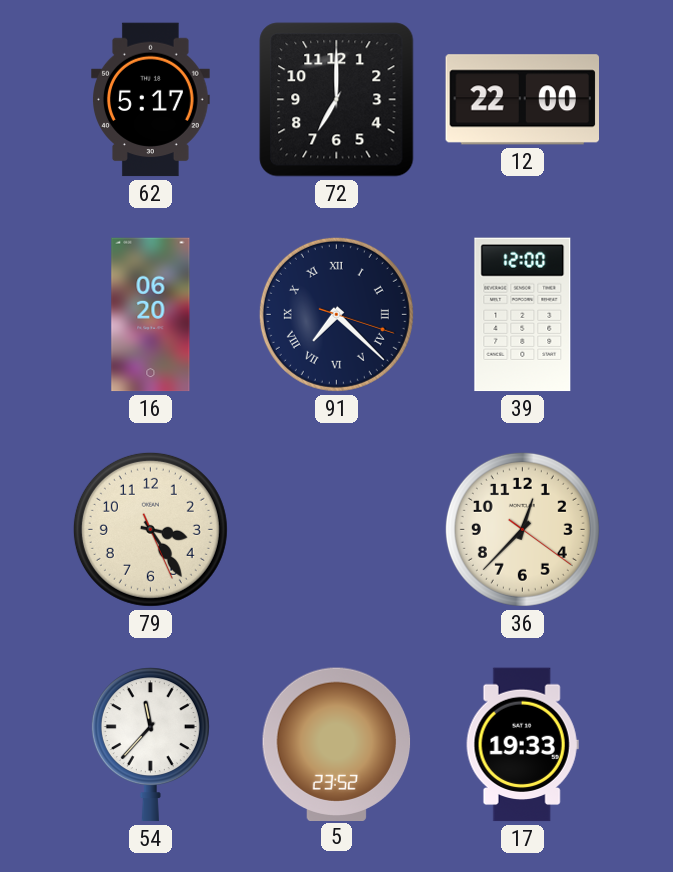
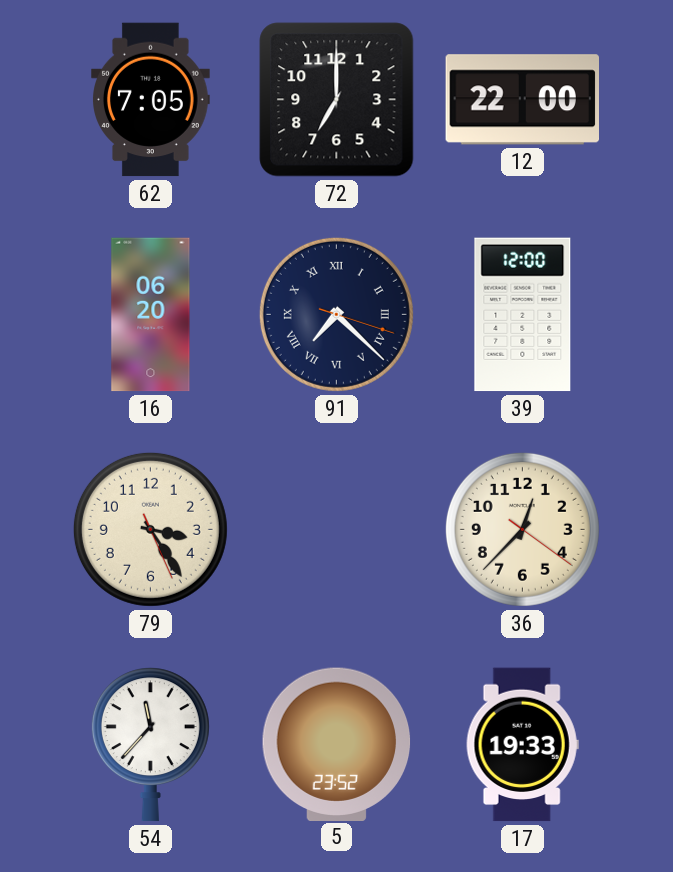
62: 5:17 -> 7:05
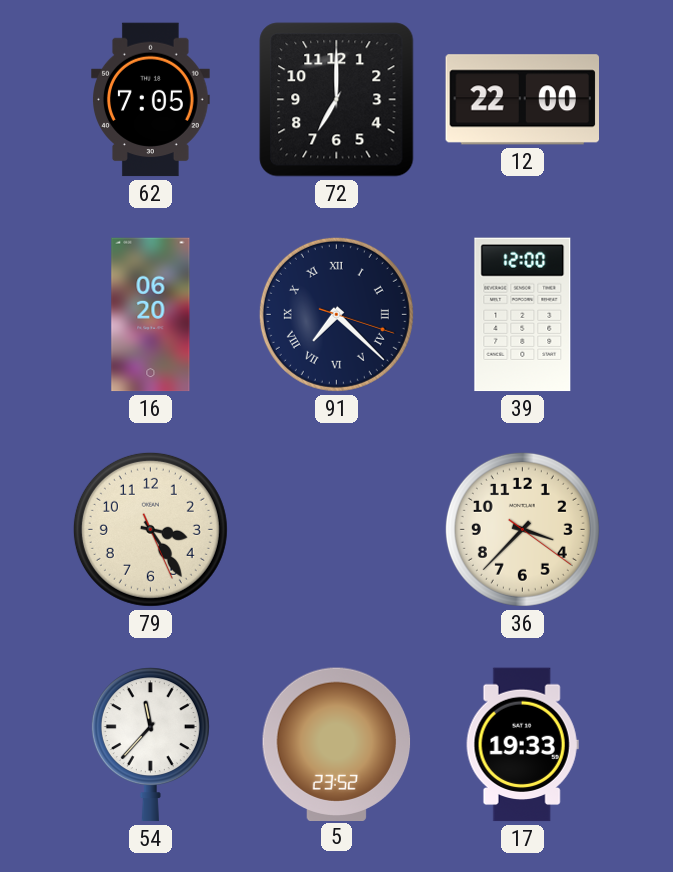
36: 12:37 -> 3:37
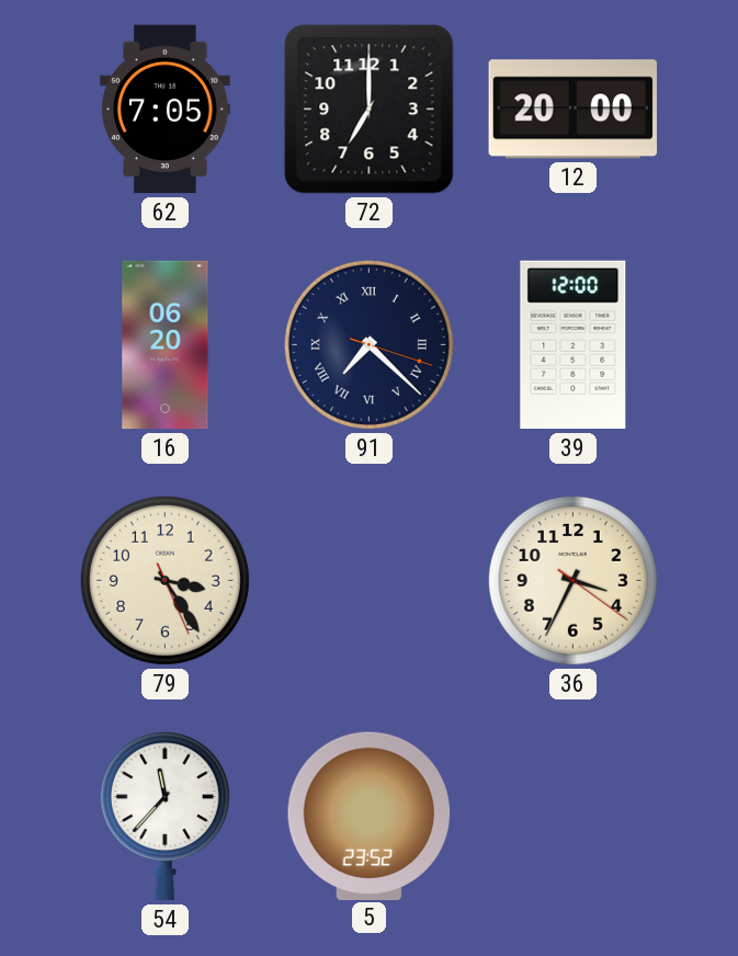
12: 22:00 -> 20:00
36: 3:37 -> 3:34
17: 19:33 -> none
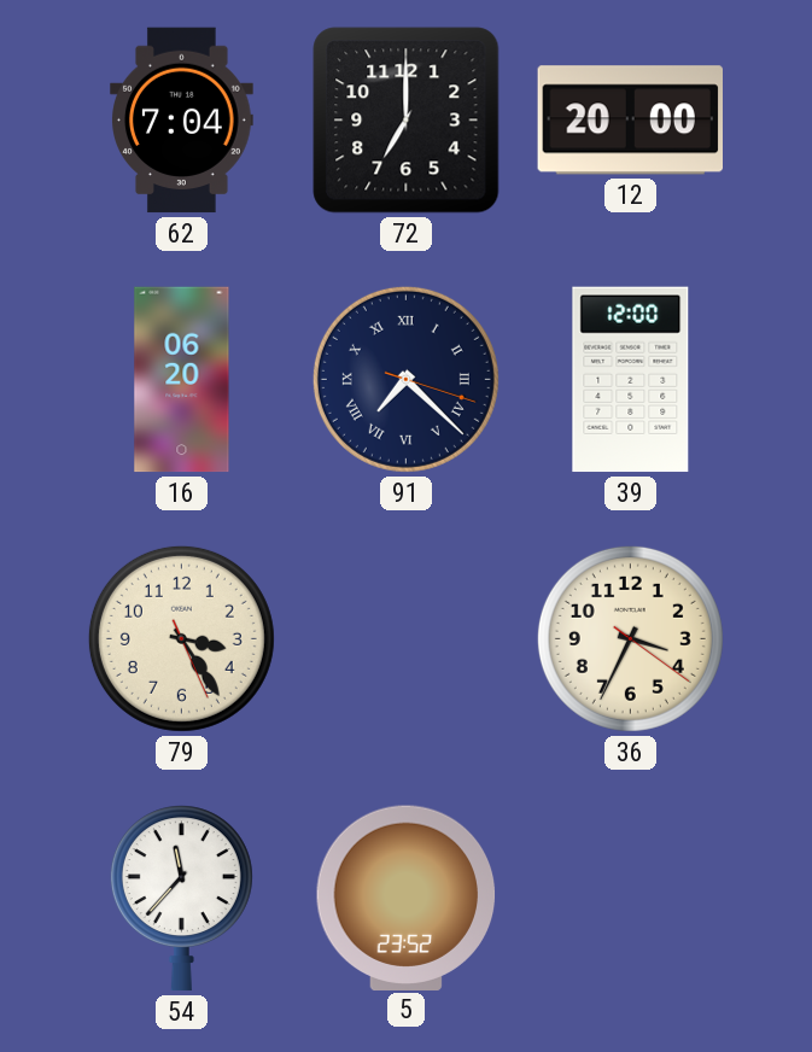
62: 7:05 -> 7:04
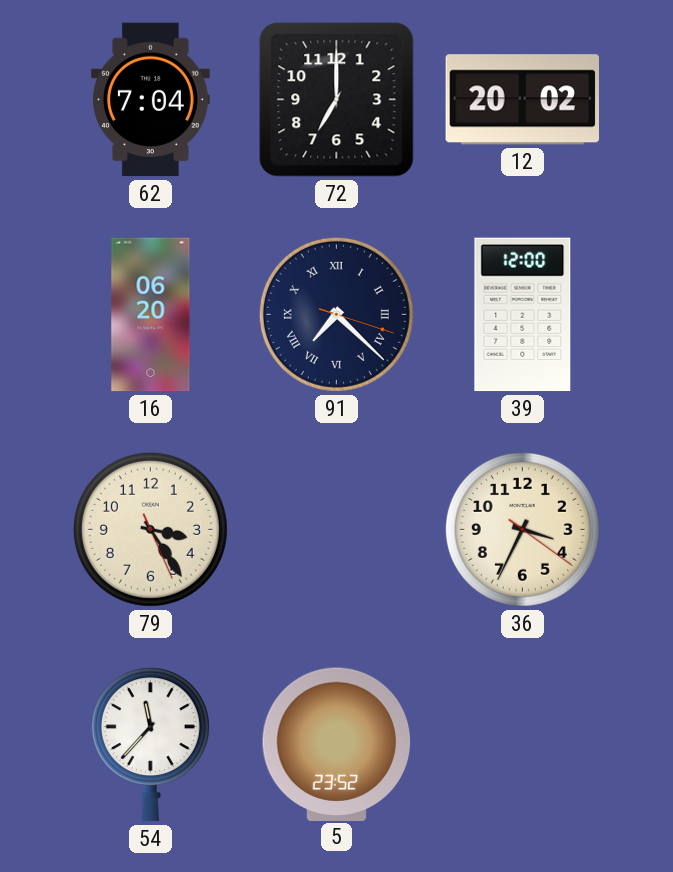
12: 20:00 -> 20:02
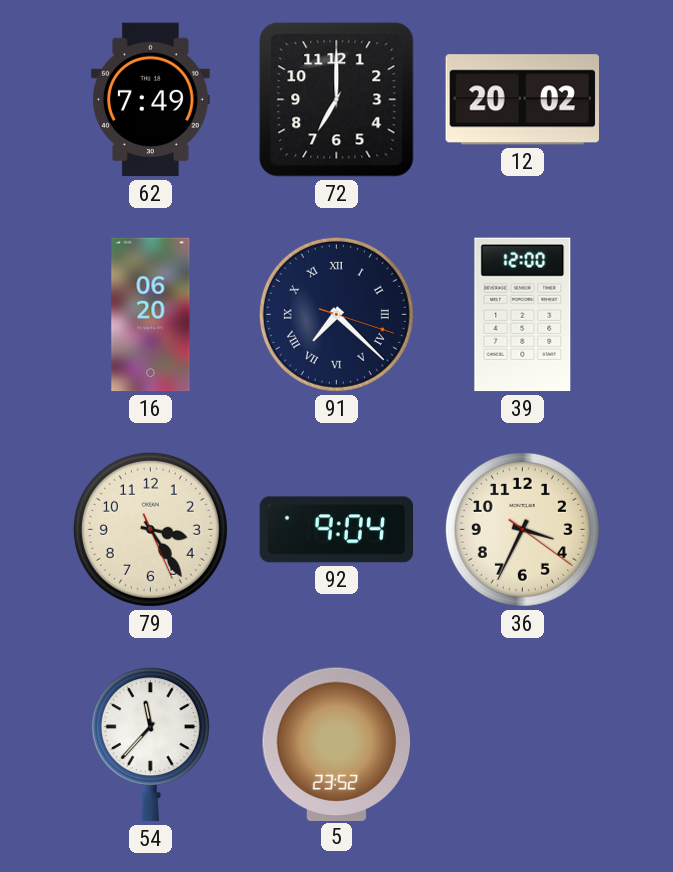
62: 7:04 -> 7:49
92: none -> 9:04
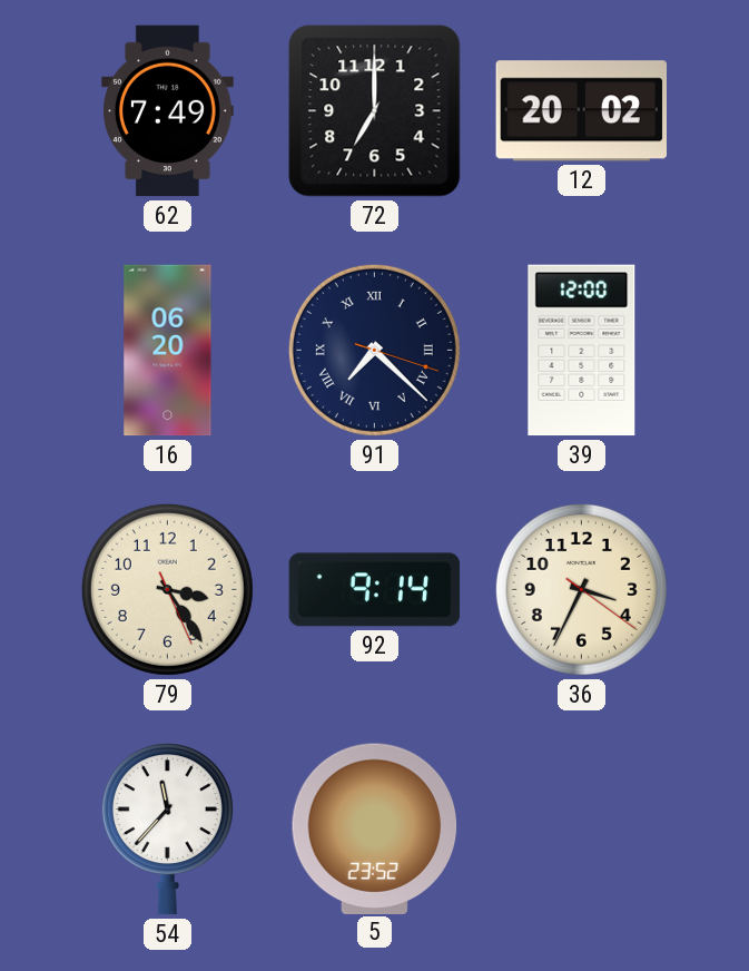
92: 9:04 -> 9:14
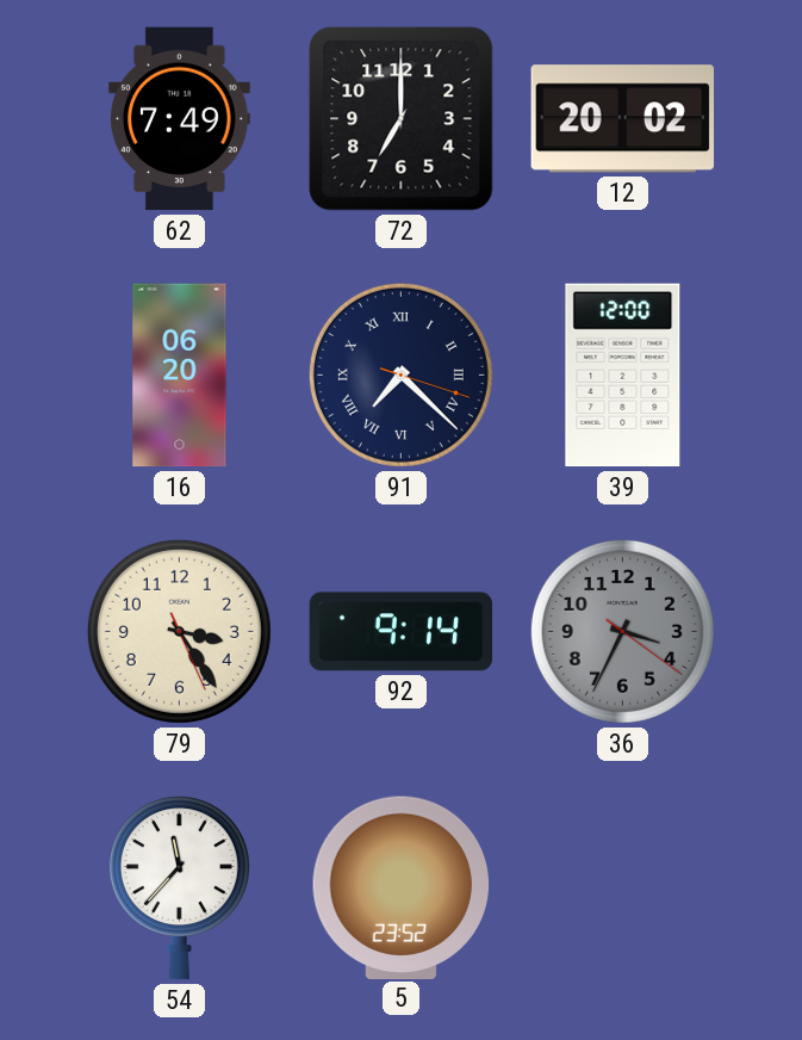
36 dial: cream -> grey
